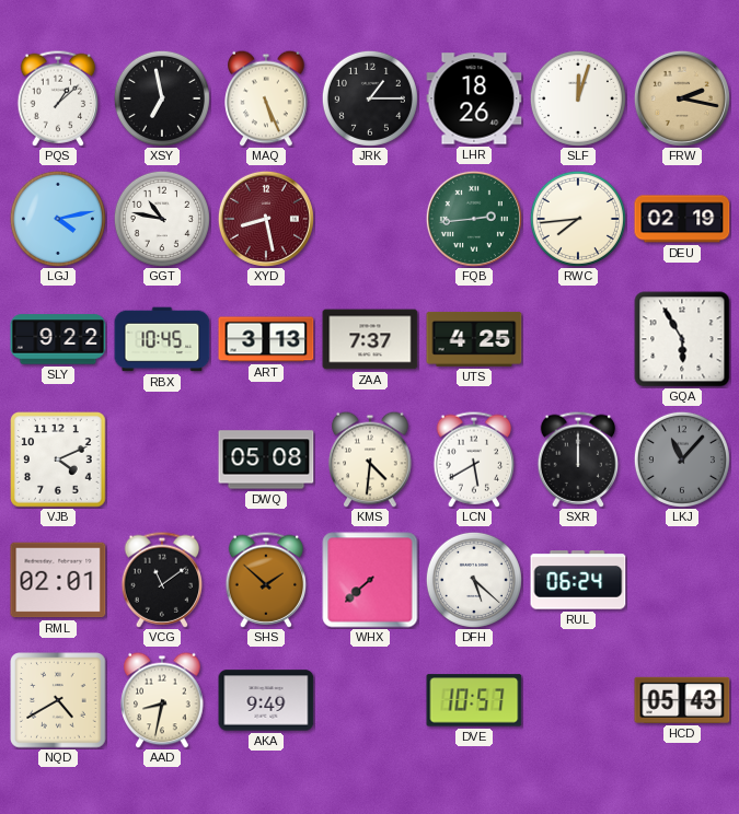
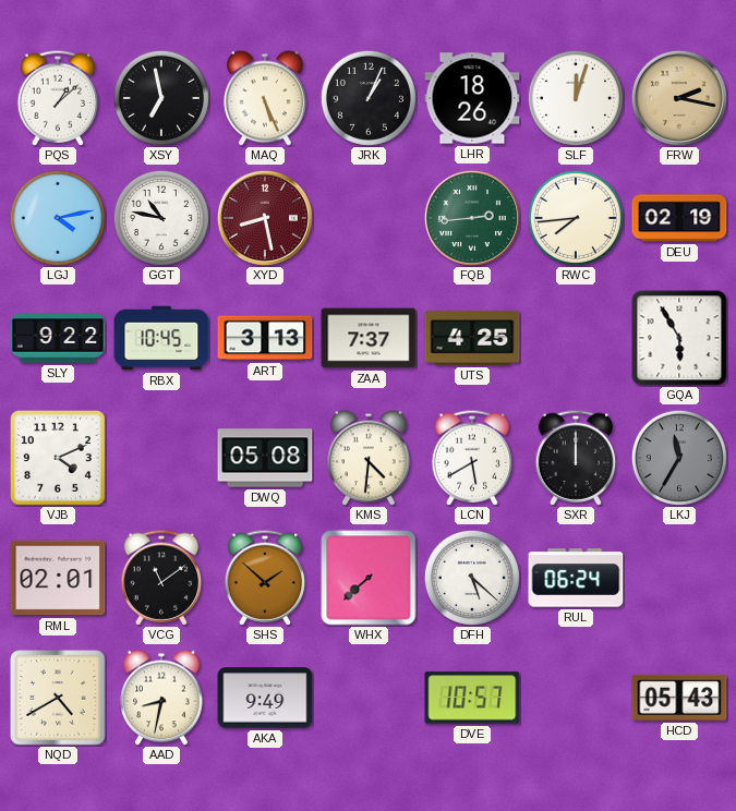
JRK: 1:15 -> 1:04
LKJ: 11:07 -> 11:35
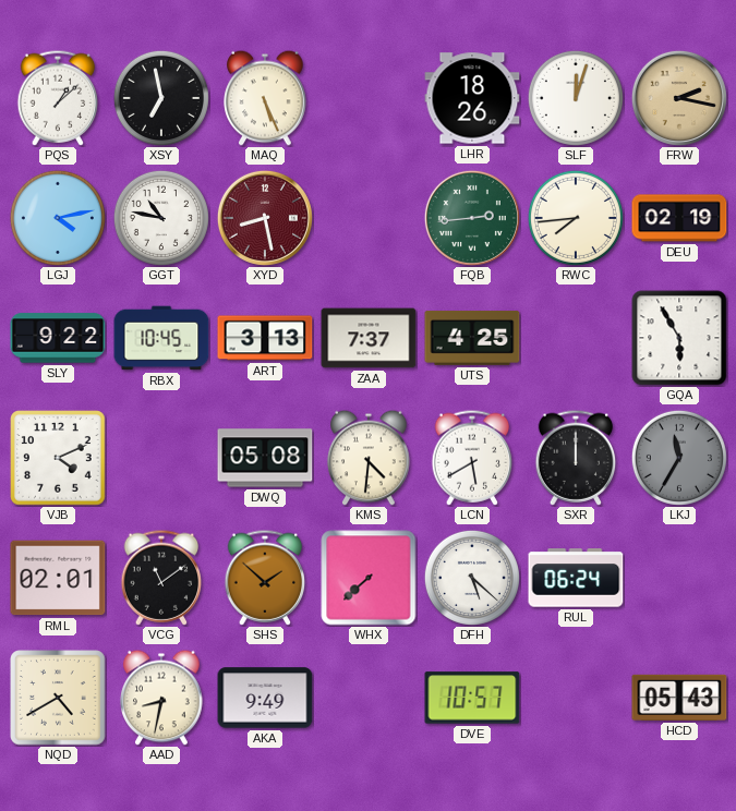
JRK: 1:04 -> none
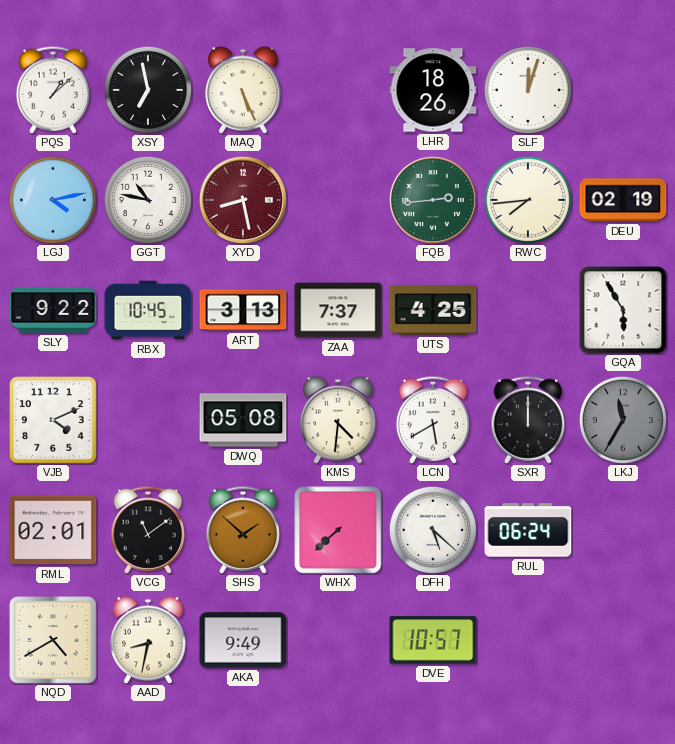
FRW: 2:17 -> none
HCD: 05:43 -> none
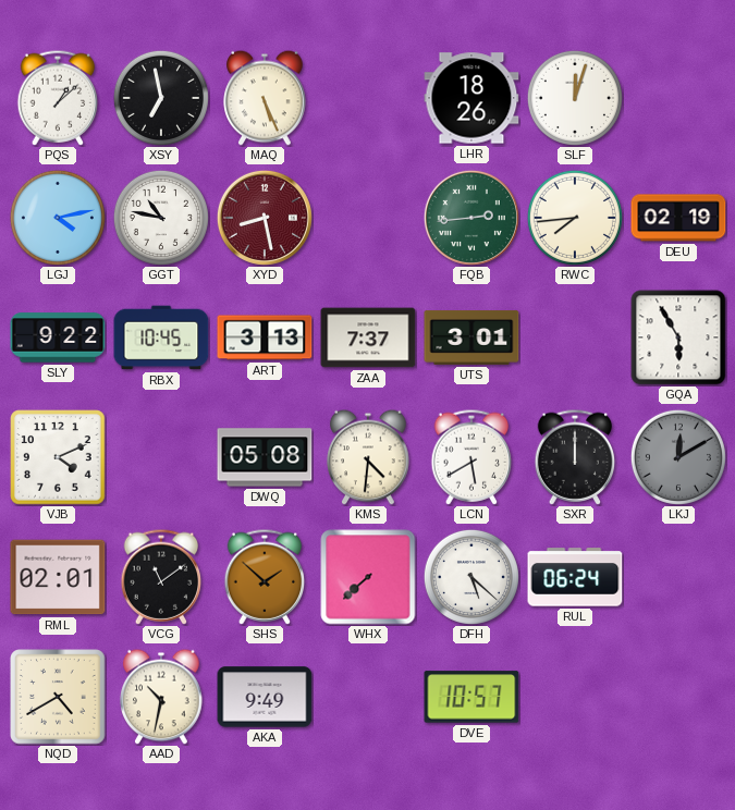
UTS: 4:25 -> 3:01
LKJ: 11:35 -> 12:10
AAD: 8:32 -> 10:32
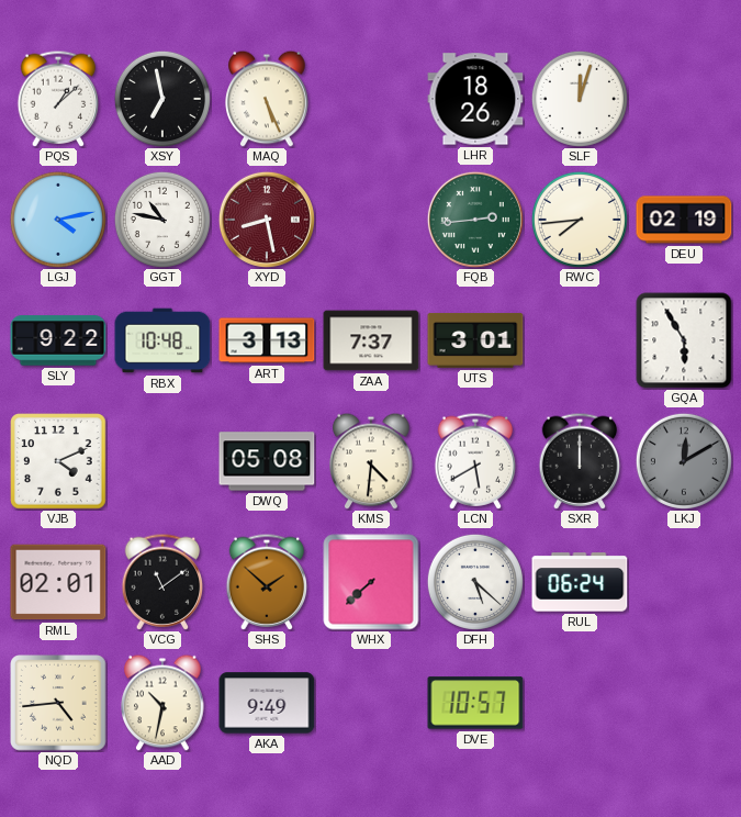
RBX: 10:45 -> 10:48
NQD: 4:40 -> 4:44
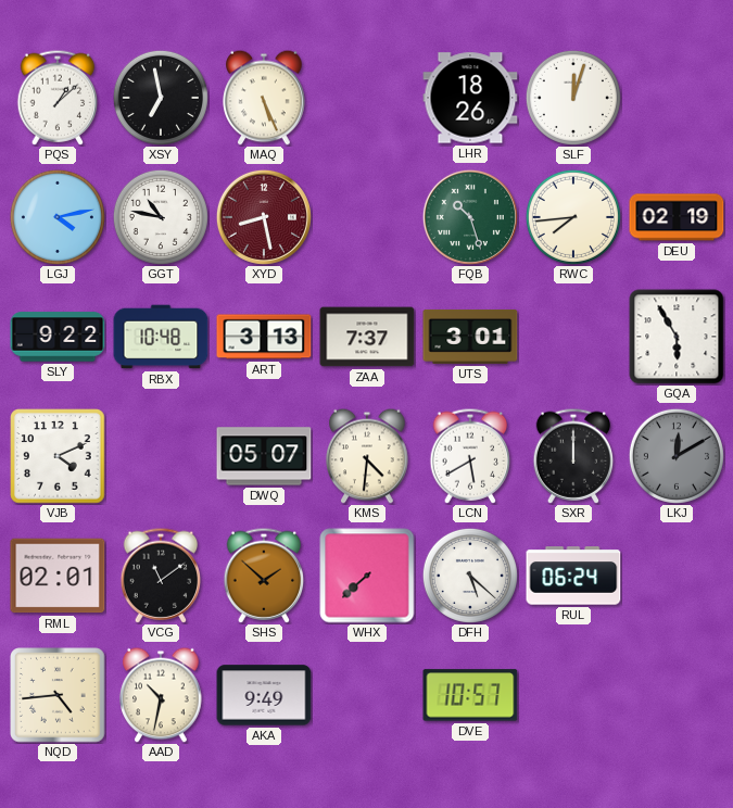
FQB: 2:44 -> 10:27
DWQ: 05:08 -> 05:07
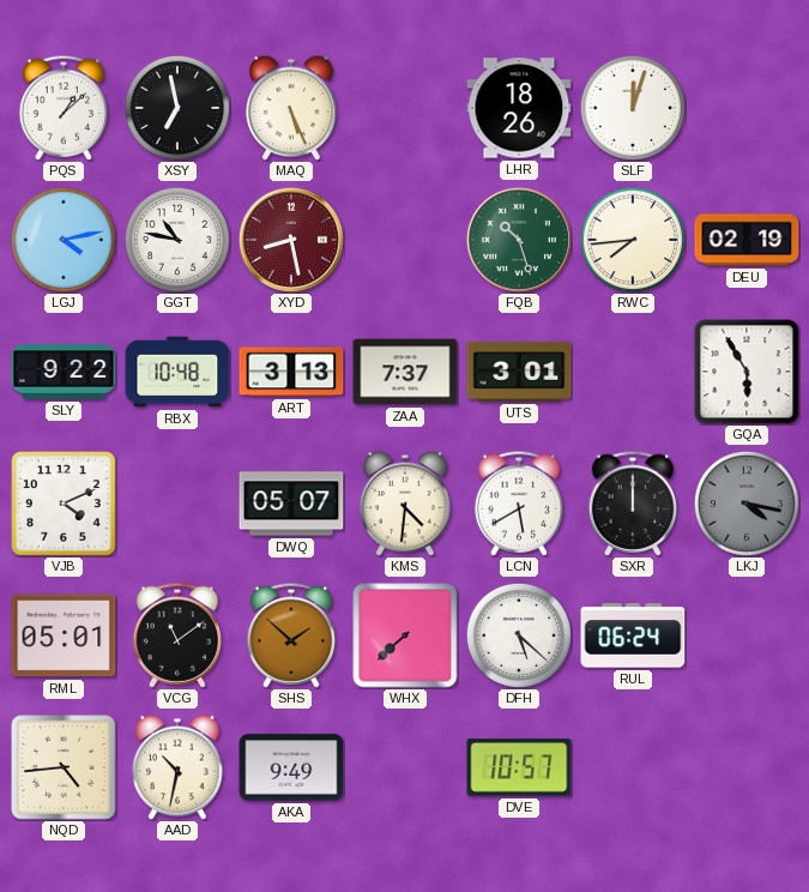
LKJ: 12:10 -> 4:17
RML: 02:01 -> 05:01
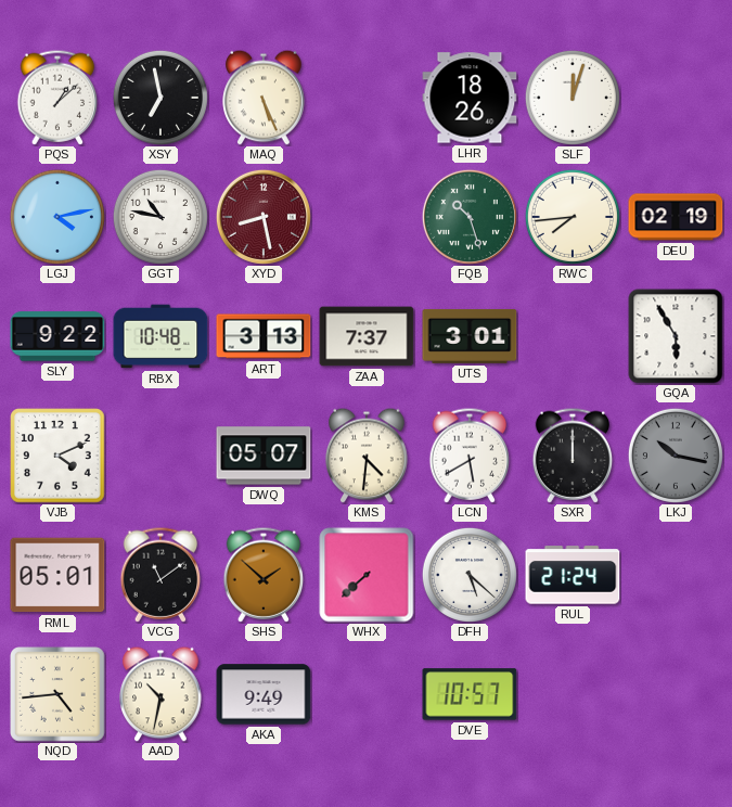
LKJ: 4:17 -> 10:17
RUL: 06:24 -> 21:24
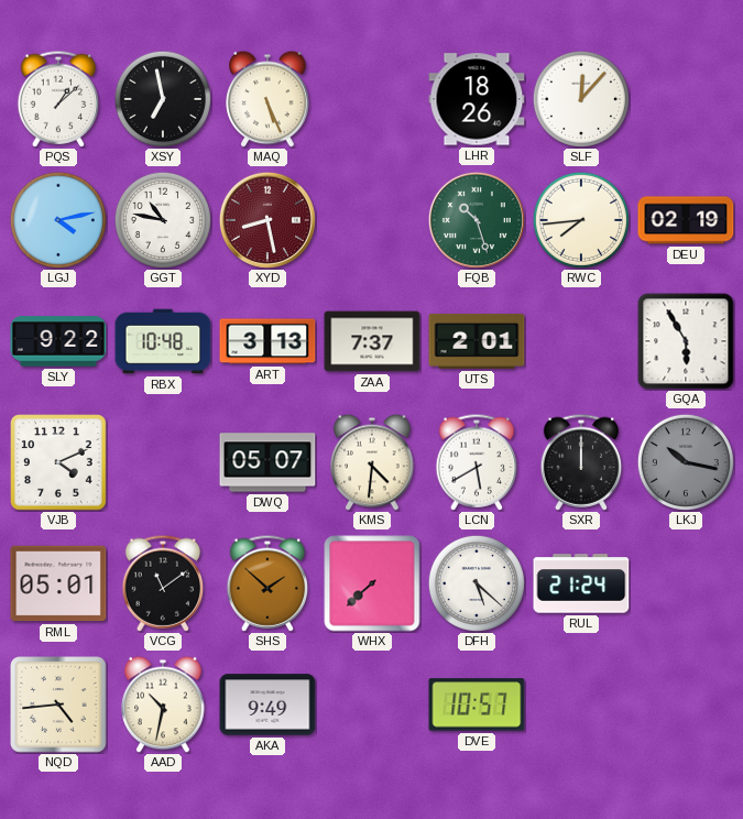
SLF: 12:03 -> 12:07
UTS: 3:01 -> 2:01
